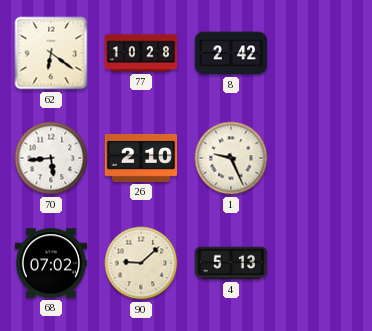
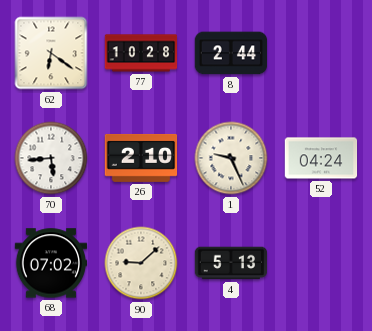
8: 2:42 -> 2:44
52: none -> 04:24
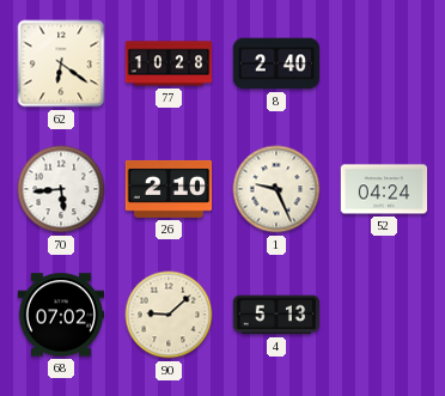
8: 2:44 -> 2:40
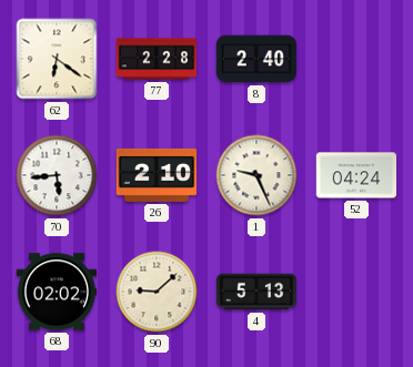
77: 10:28 -> 2:28
68: 07:02 -> 02:02
